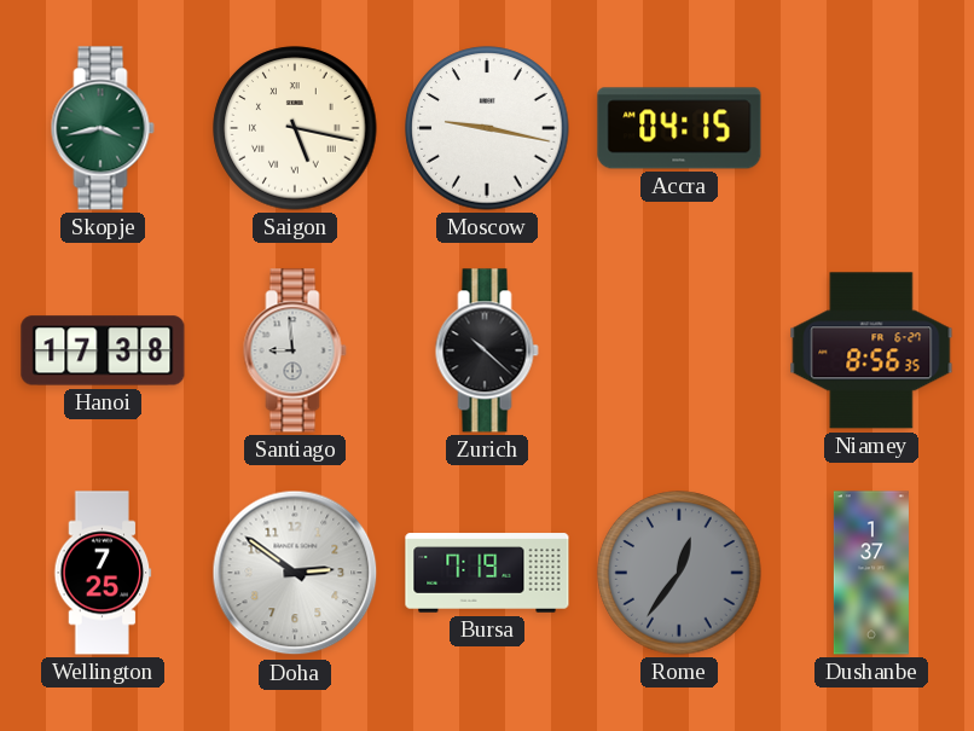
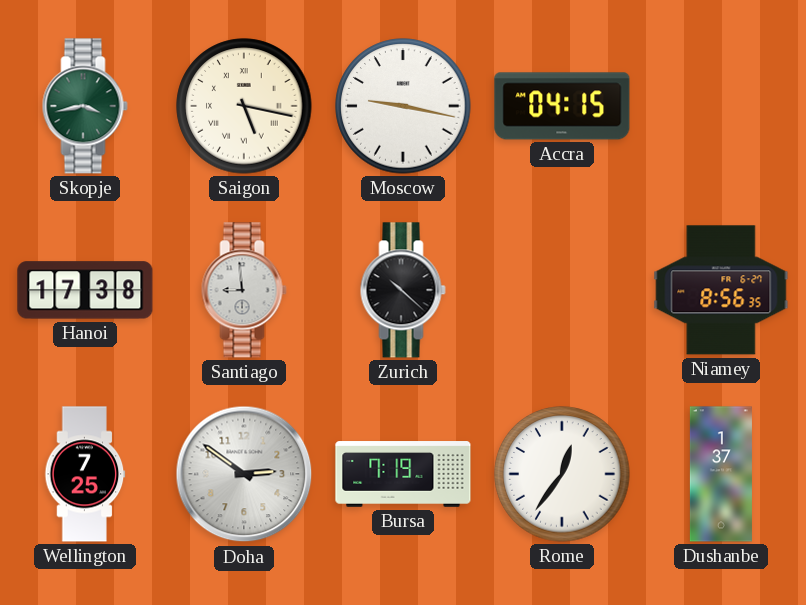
Rome dial: grey -> white
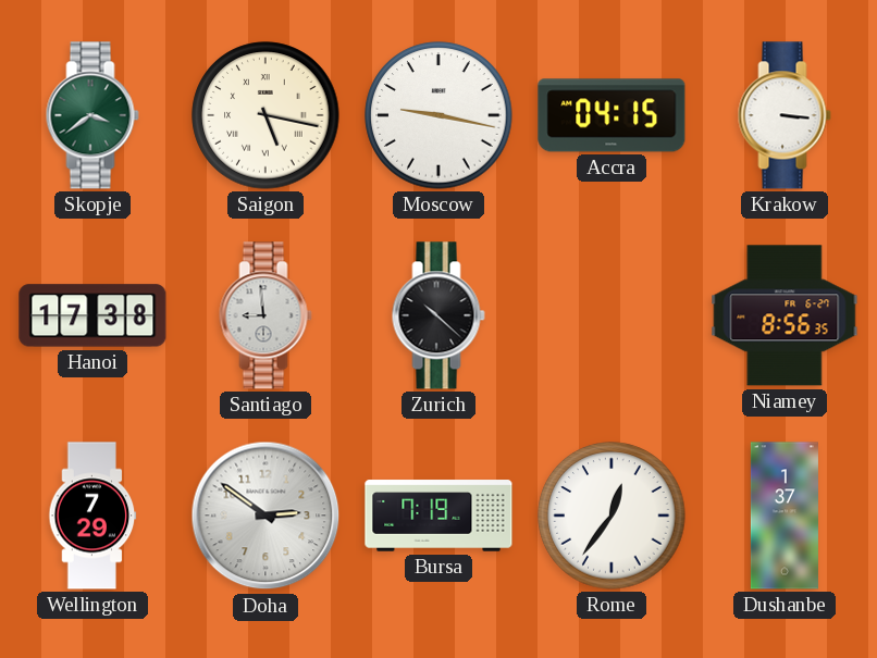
Skopje: 3:43 -> 3:39
Krakow: none -> 3:16
Wellington: 7:25 -> 7:29
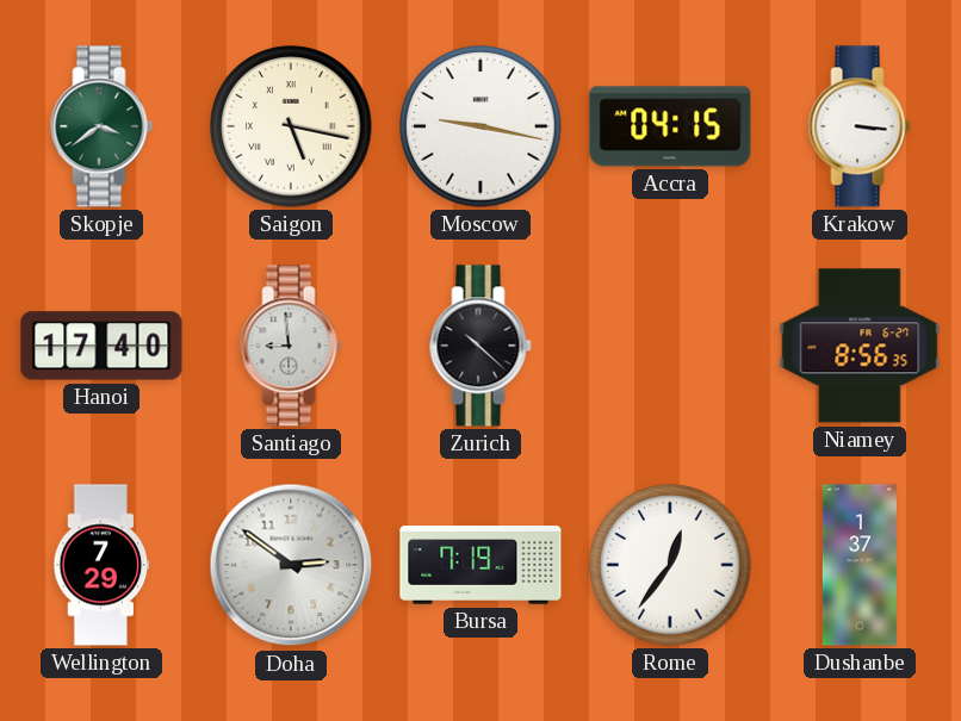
Hanoi: 17:38 -> 17:40
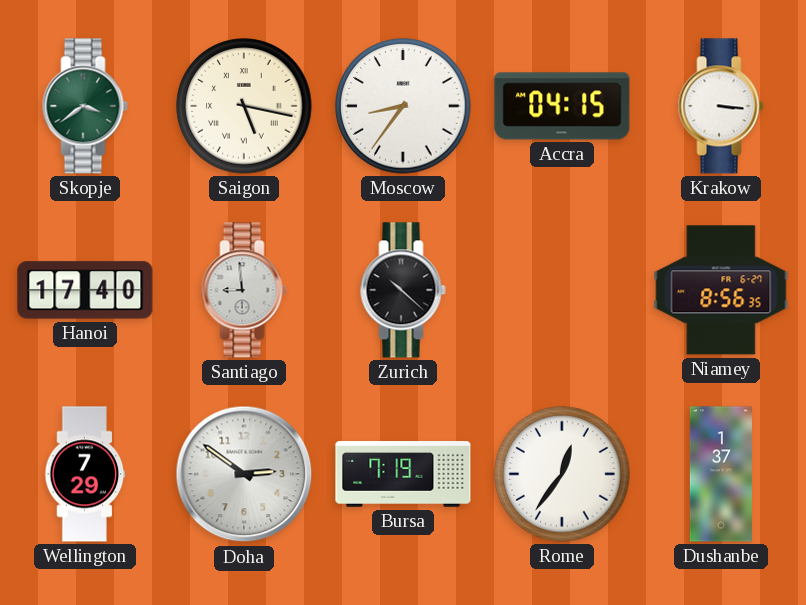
Moscow: 9:17 -> 8:36
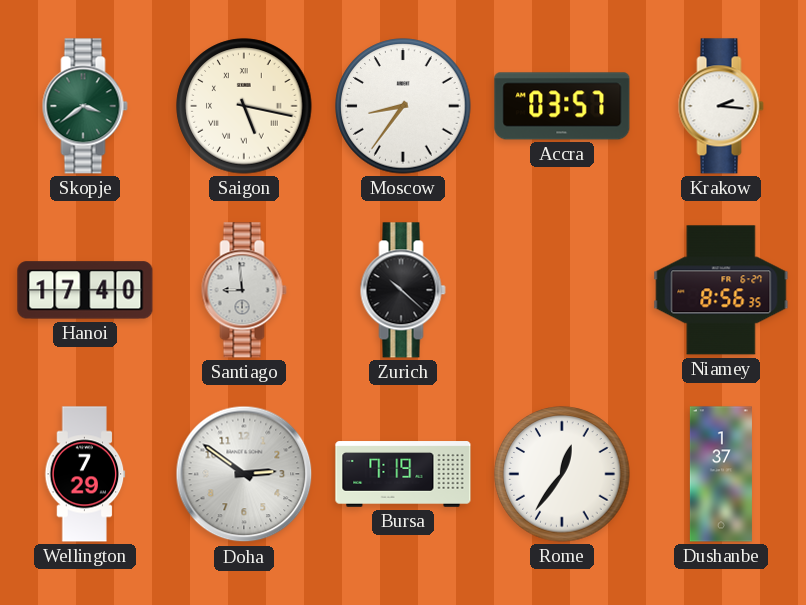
Accra: 04:15 -> 03:57
Krakow: 3:16 -> 2:16
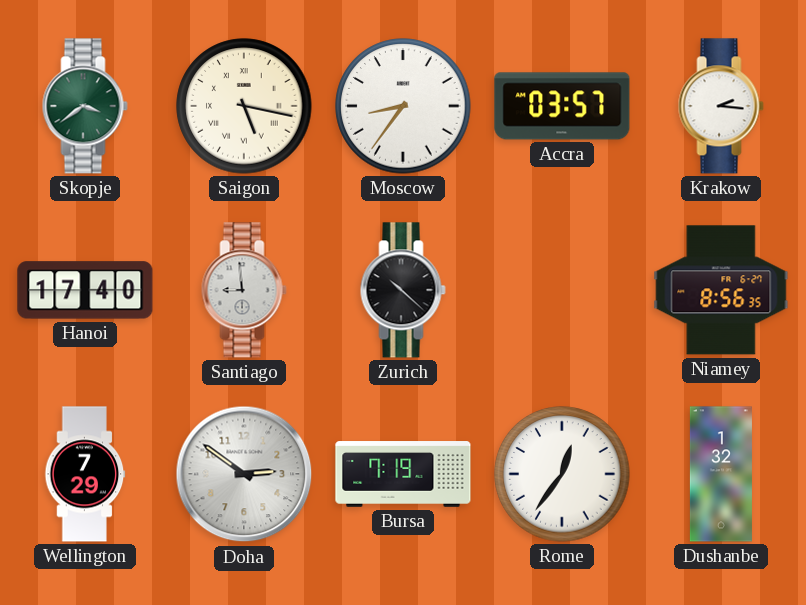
Dushanbe: 1:37 -> 1:32
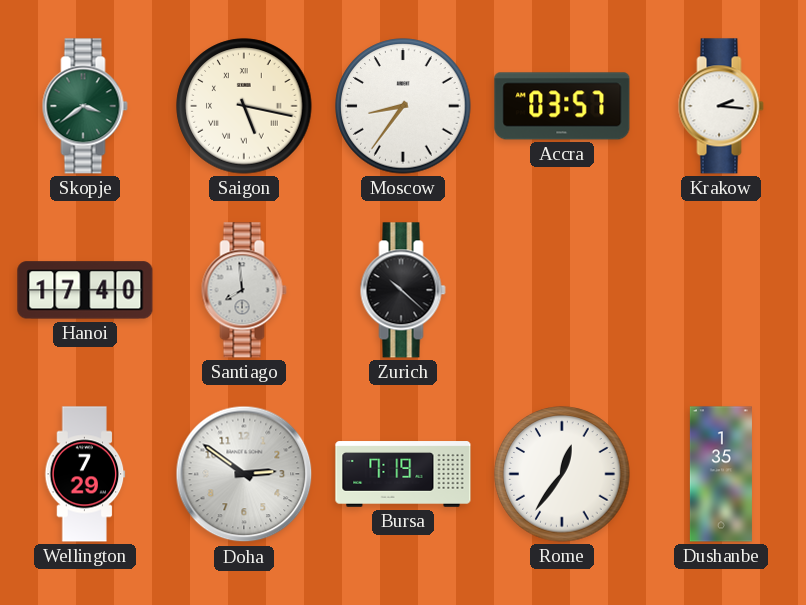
Santiago: 8:59 -> 7:59
Niamey: 8:56 -> none
Dushanbe: 1:32 -> 1:35
